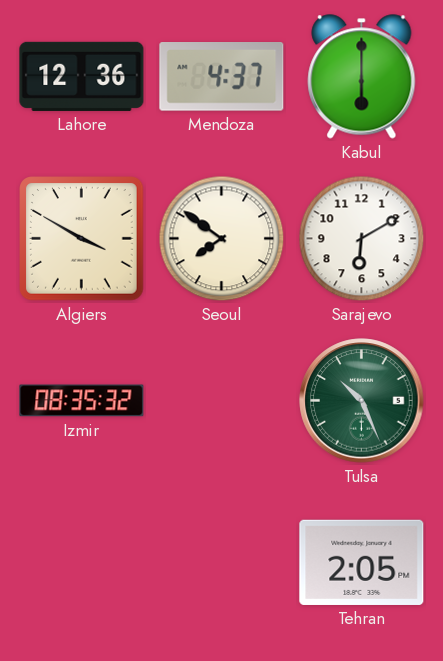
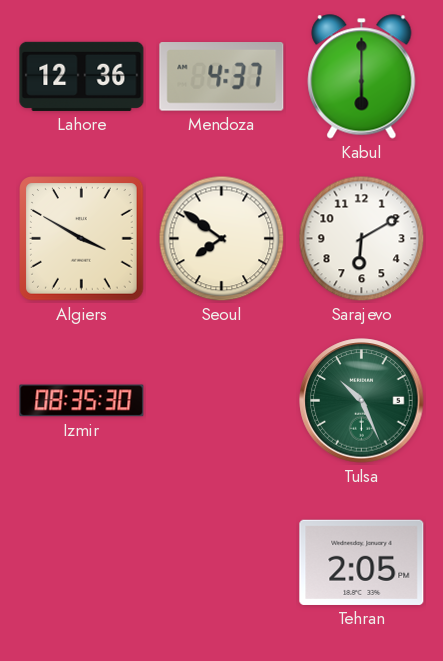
Izmir: 08:35:32 -> 08:35:30
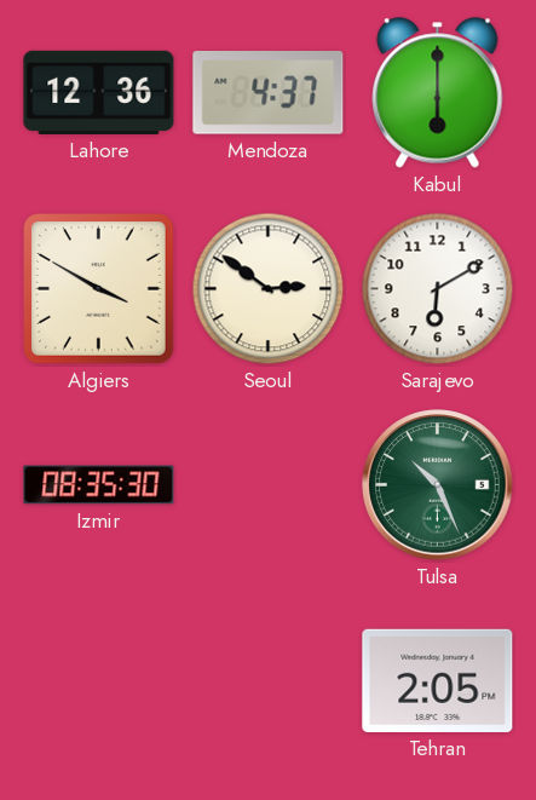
Seoul: 7:51 -> 2:51
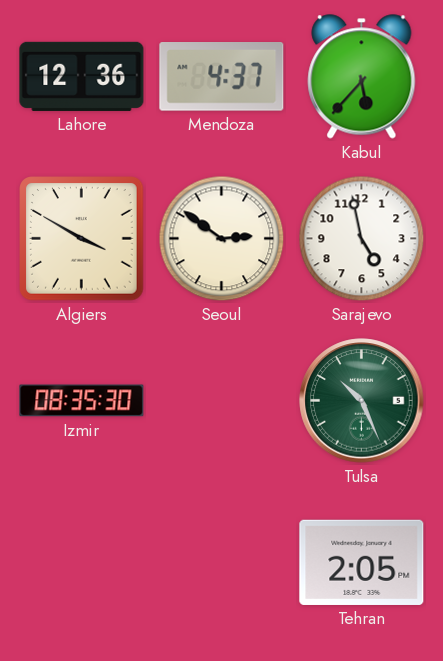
Kabul: 6:00 -> 5:37
Sarajevo: 6:10 -> 4:58
